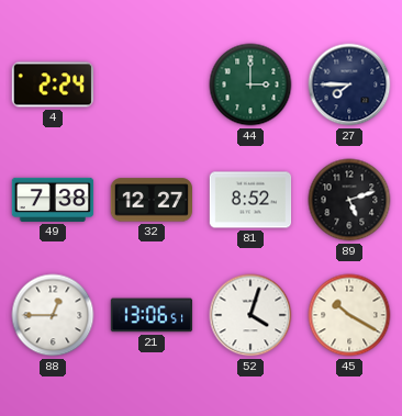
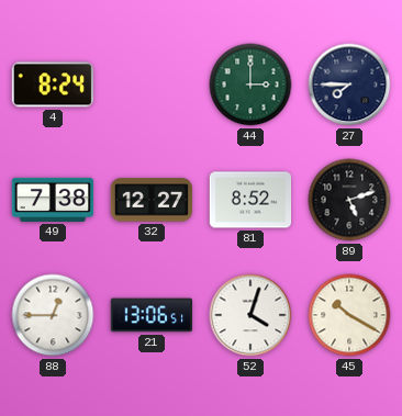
4: 2:24 -> 8:24
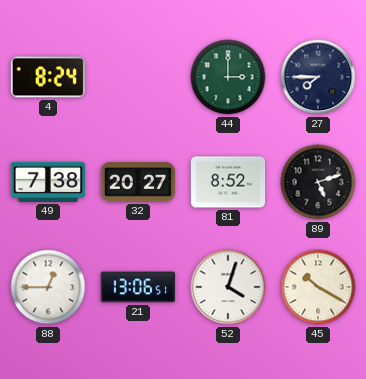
32: 12:27 -> 20:27
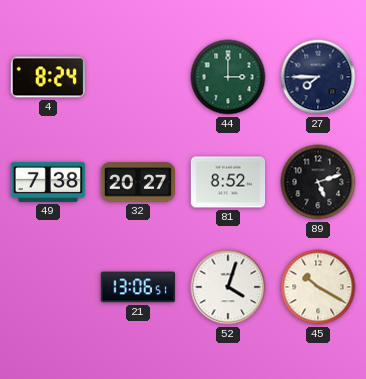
88: 12:45 -> none
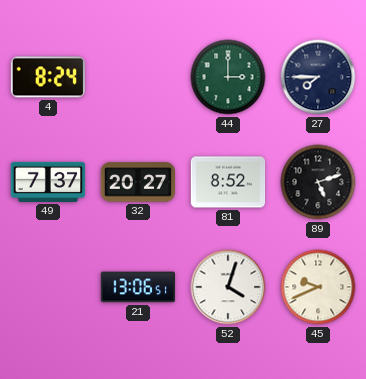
49: 7:38 -> 7:37
45: 10:20 -> 9:41
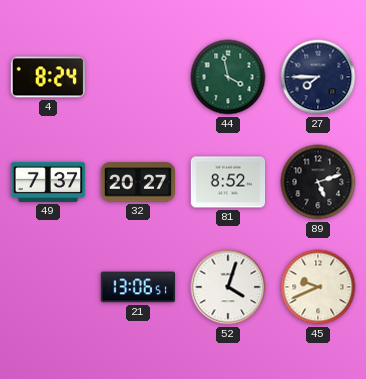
44: 3:00 -> 3:58
